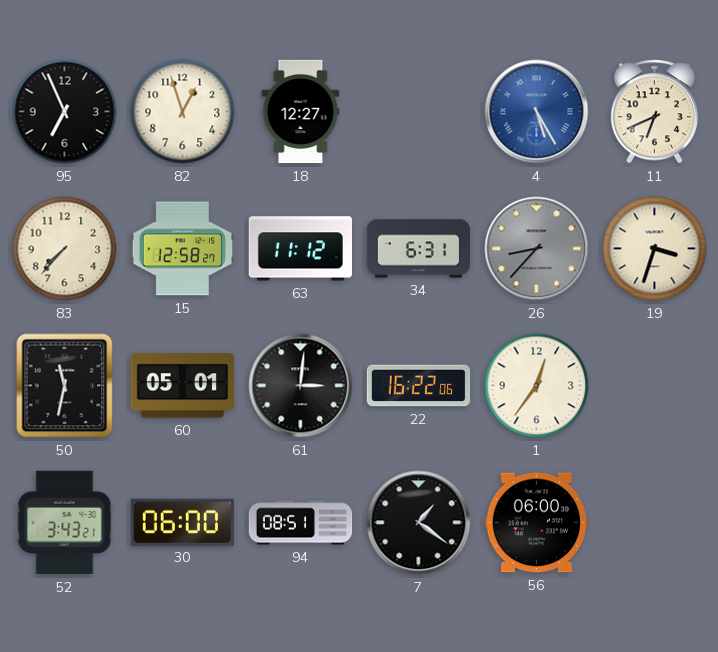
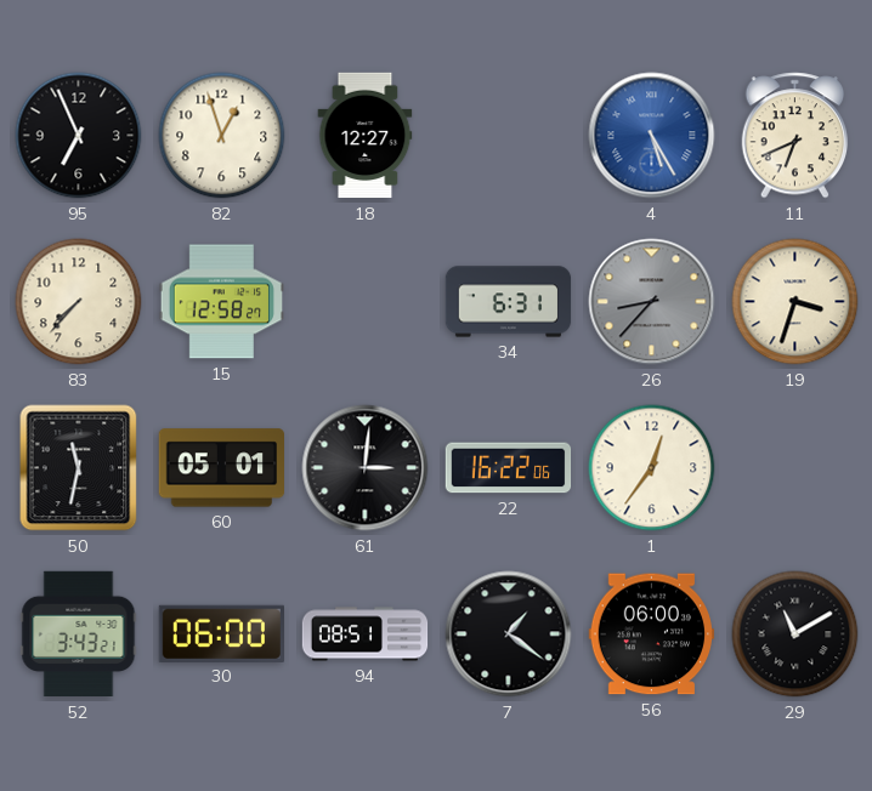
63: 11:12 -> none
29: none -> 11:10
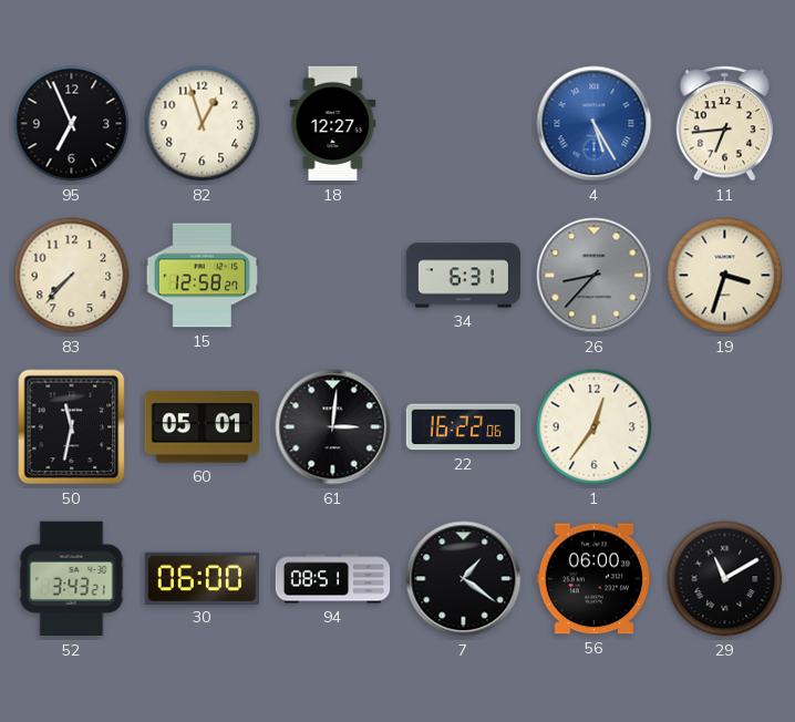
11: 6:41 -> 6:44
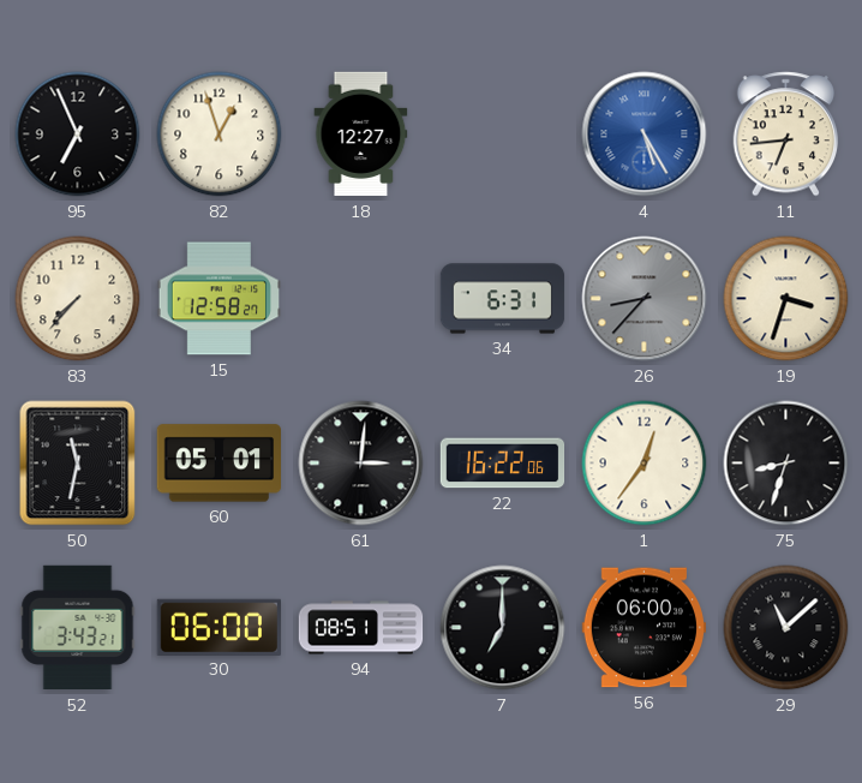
75: none -> 8:33
7: 1:21 -> 7:00
29: 11:10 -> 11:08
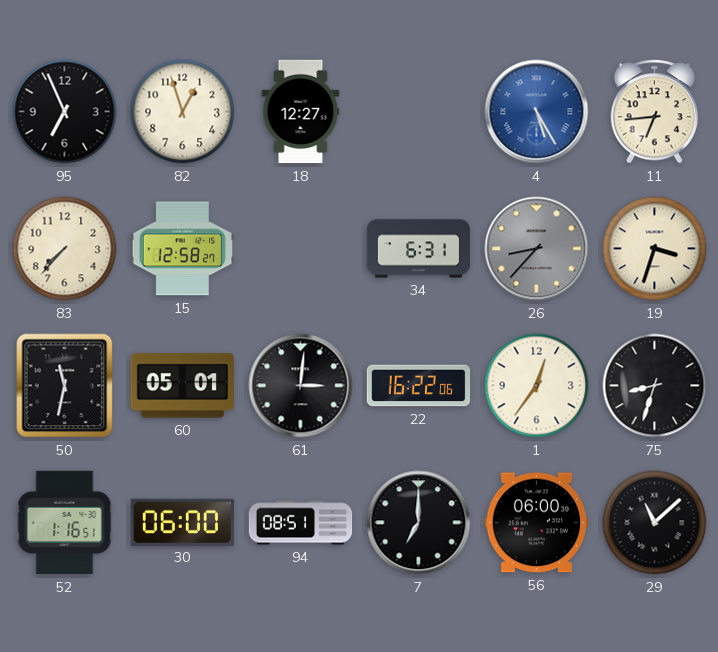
52: 3:43 -> 1:16
